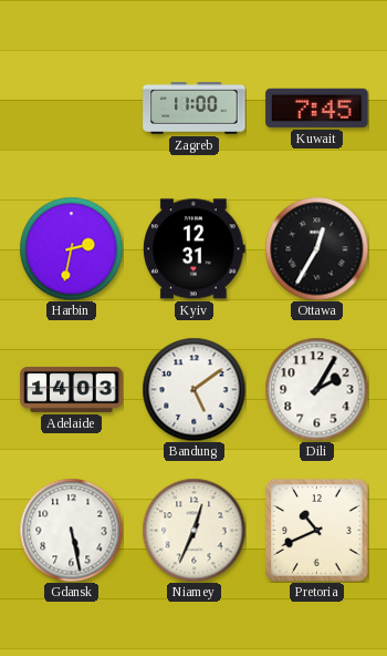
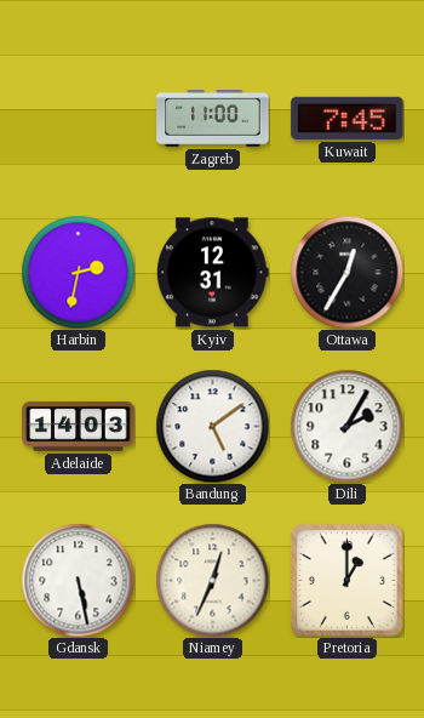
Pretoria: 10:41 -> 1:00
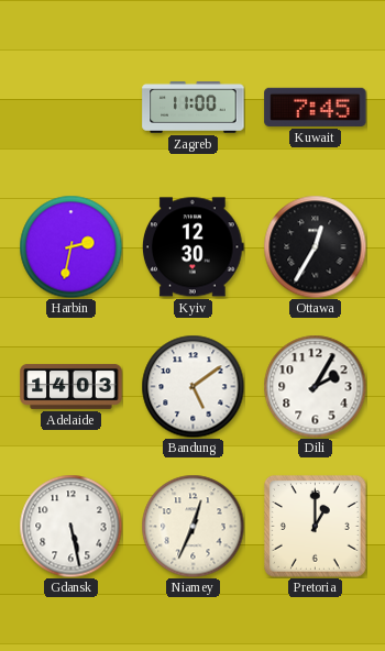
Kyiv: 12:31 -> 12:30
